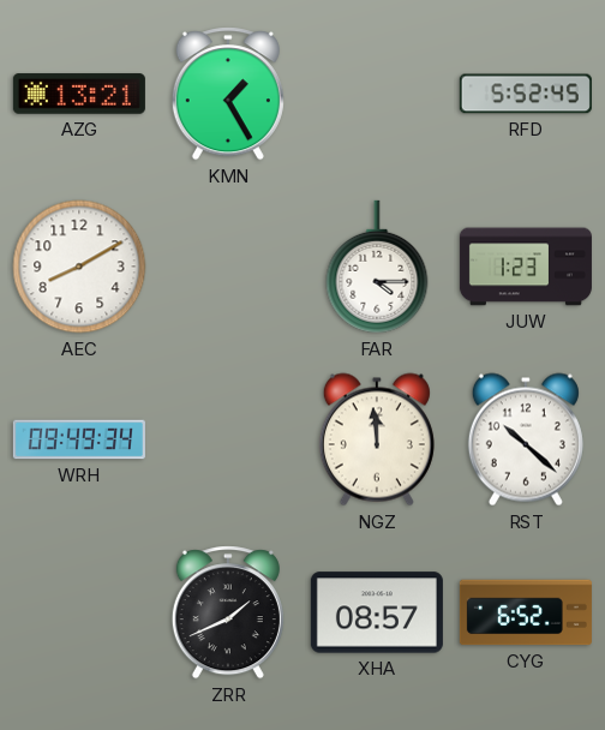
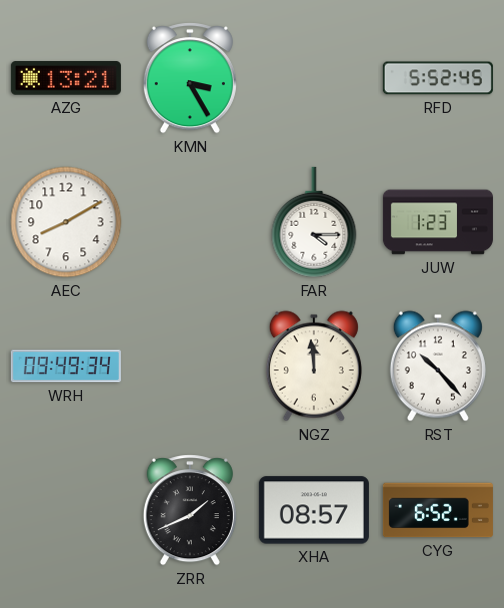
KMN: 1:25 -> 3:25
RST: 10:22 -> 10:23
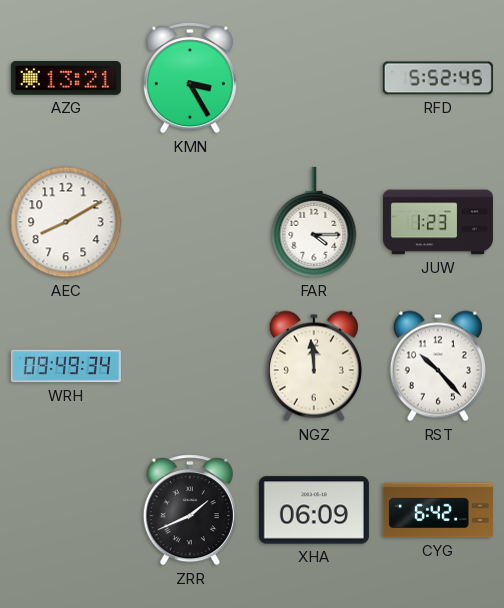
XHA: 08:57 -> 06:09
CYG: 6:52 -> 6:42
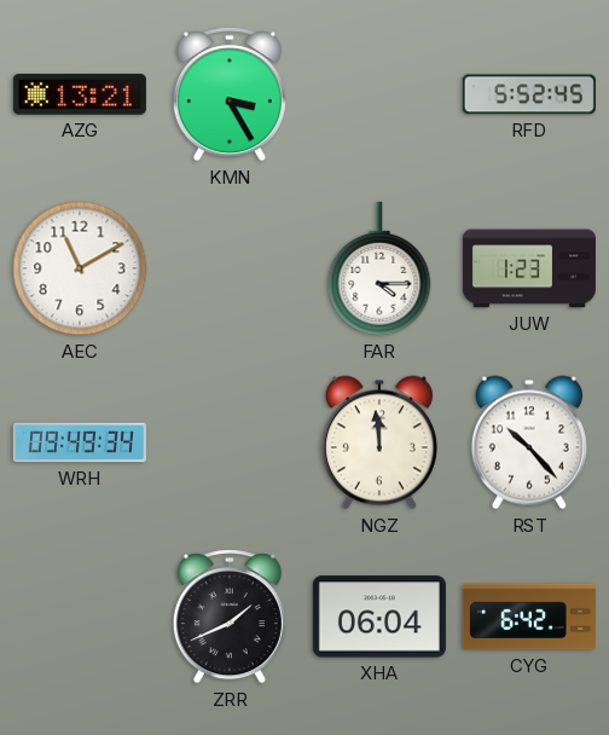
AEC: 8:10 -> 11:10
XHA: 06:09 -> 06:04
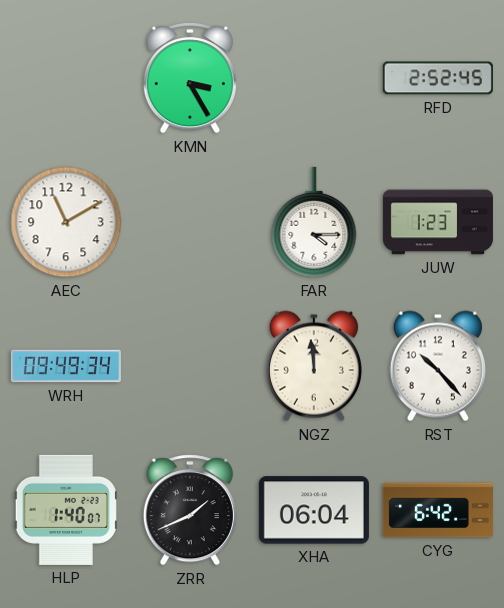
AZG: 13:21 -> none
RFD: 5:52 -> 2:52
HLP: none -> 1:40
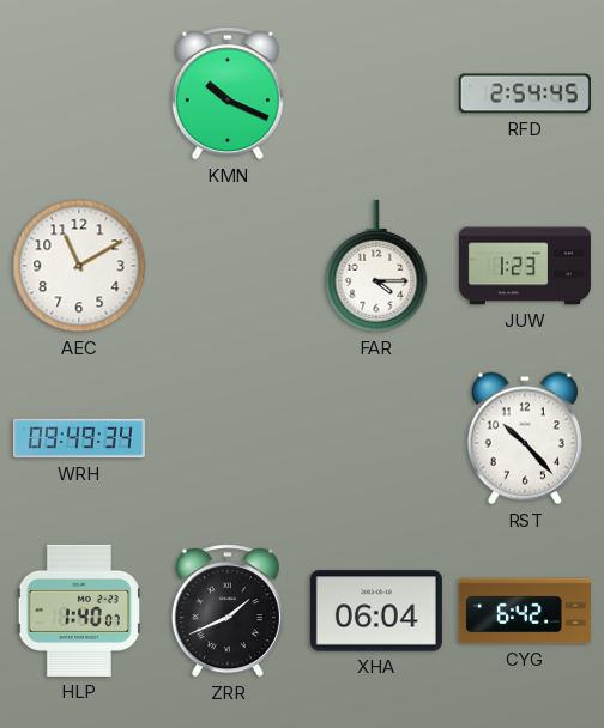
KMN: 3:25 -> 10:19
RFD: 2:52 -> 2:54
NGZ: 11:59 -> none
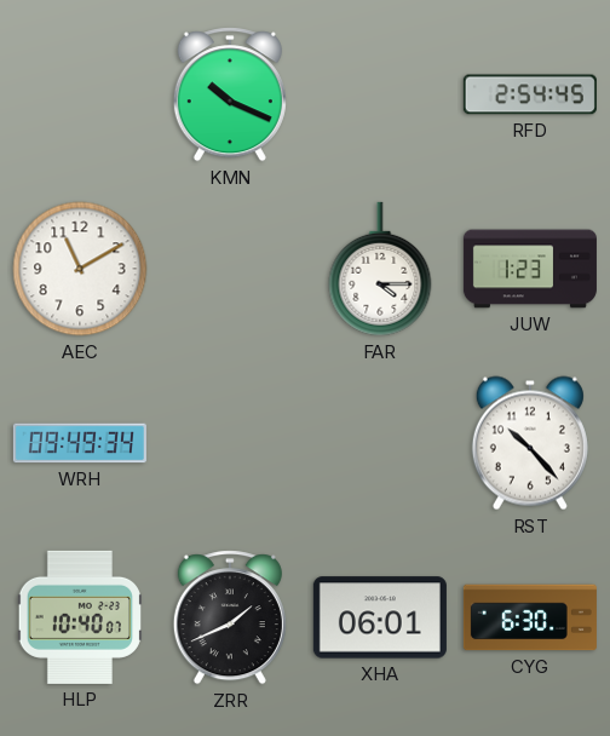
HLP: 1:40 -> 10:40
XHA: 06:04 -> 06:01
CYG: 6:42 -> 6:30
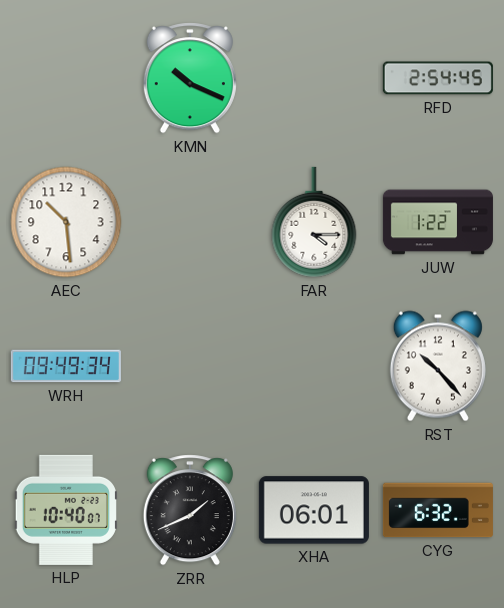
AEC: 11:10 -> 10:29
JUW: 1:23 -> 1:22
CYG: 6:30 -> 6:32
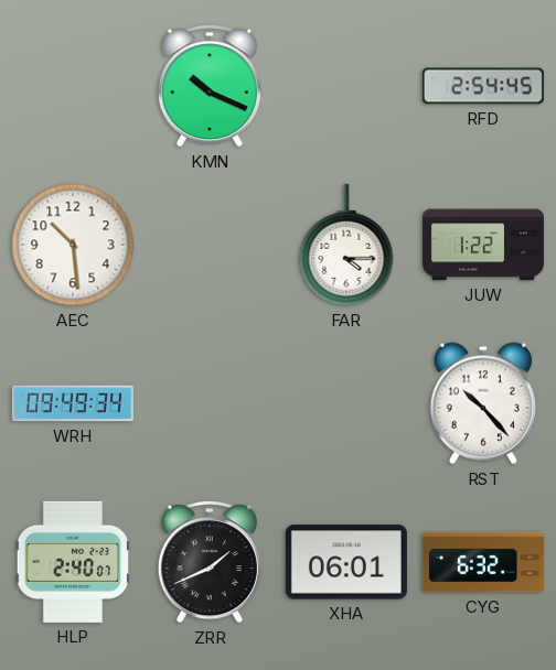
HLP: 10:40 -> 2:40
